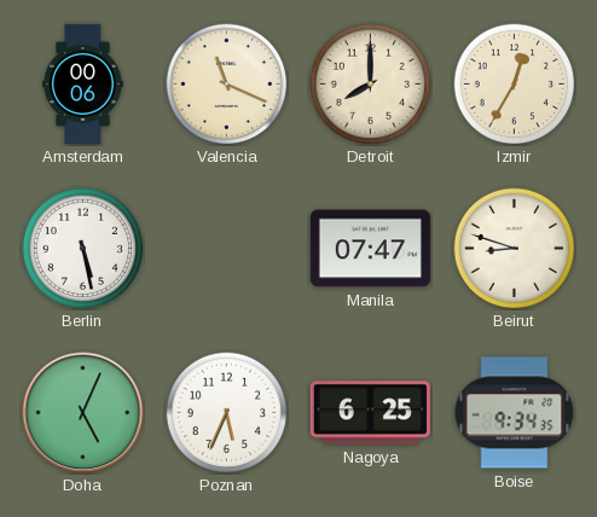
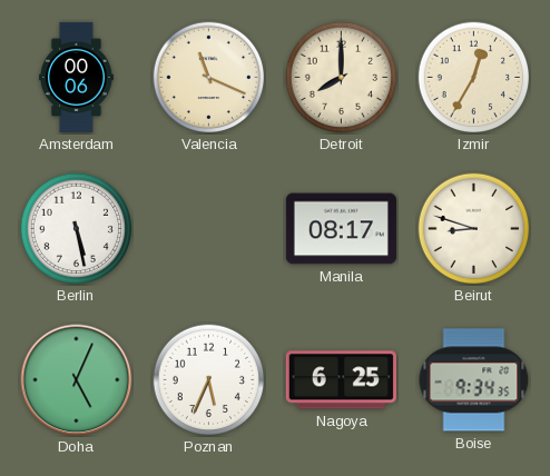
Manila: 07:47 -> 08:17
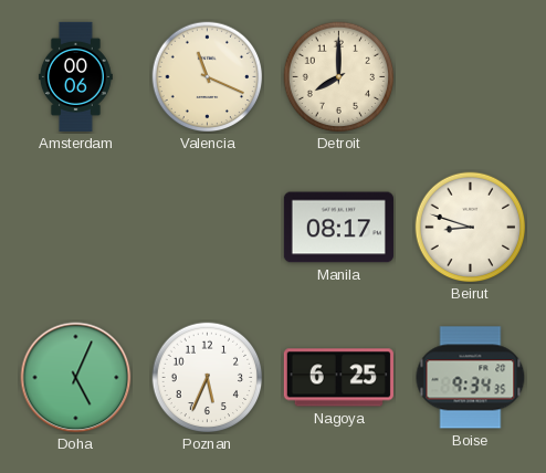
Izmir: 12:35 -> none
Berlin: 5:28 -> none
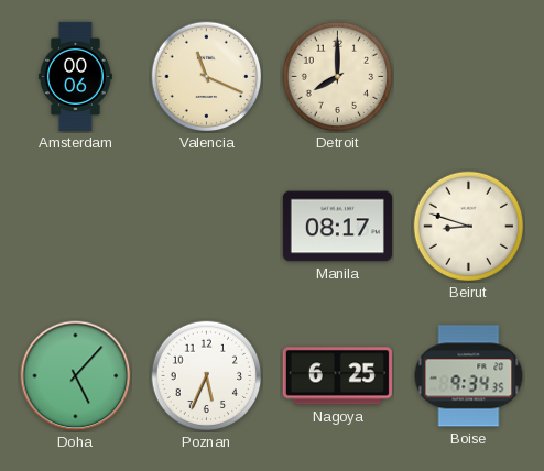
Doha: 5:04 -> 5:07
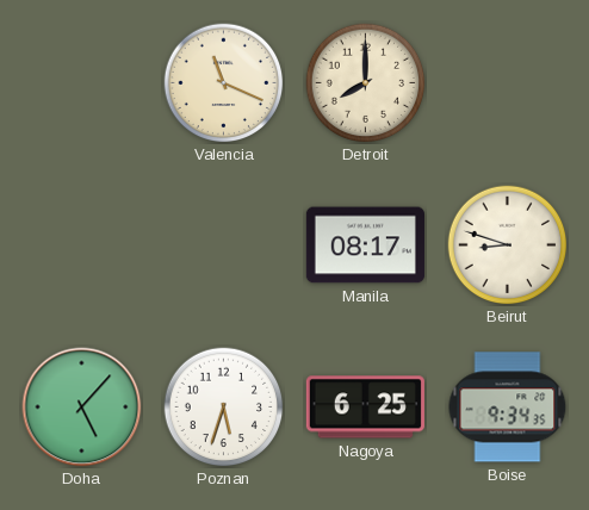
Amsterdam: 00:06 -> none
Poznan: 5:34 -> 5:33
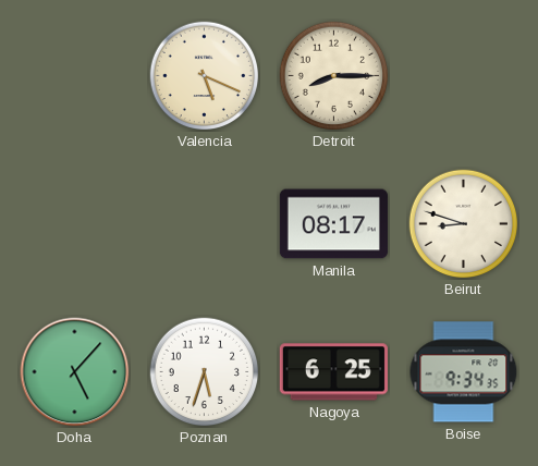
Valencia: 11:19 -> 5:19
Detroit: 8:00 -> 8:15
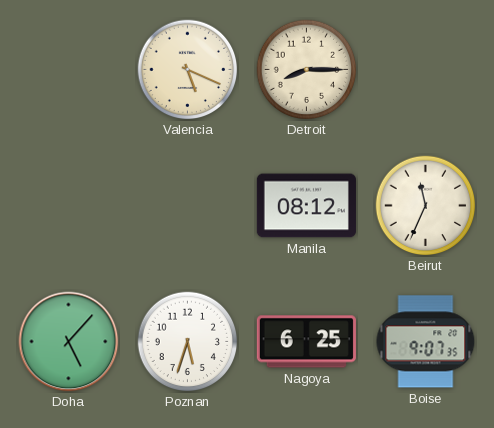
Manila: 08:17 -> 08:12
Beirut: 8:48 -> 11:34
Boise: 9:34 -> 9:07
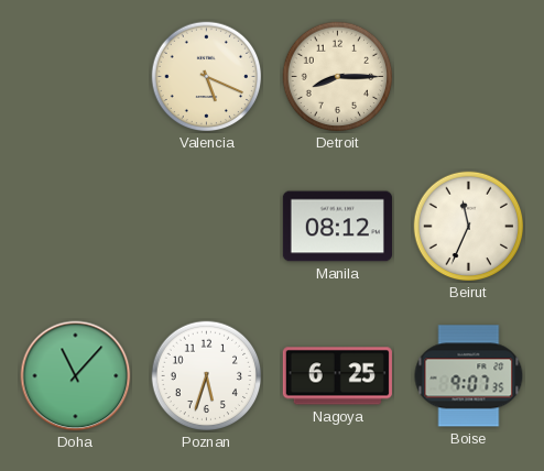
Doha: 5:07 -> 11:07
